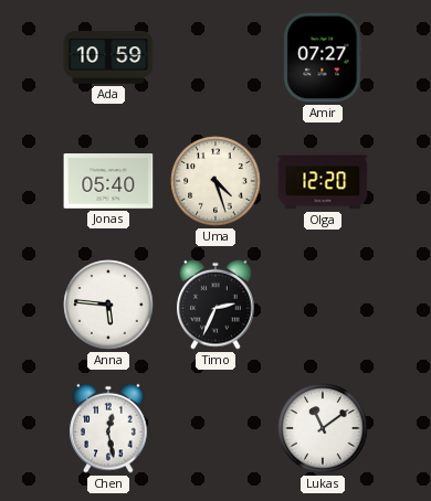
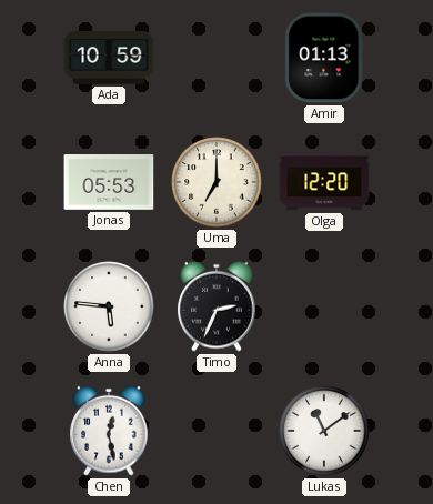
Amir: 07:27 -> 01:13
Jonas: 05:40 -> 05:53
Uma: 4:27 -> 7:00
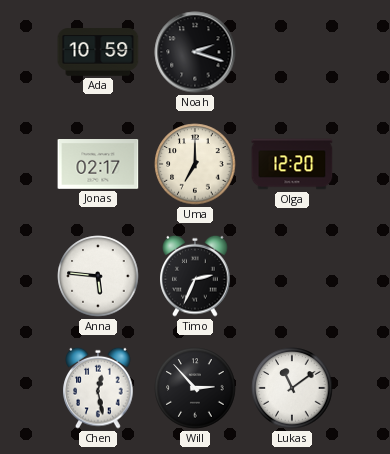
Noah: none -> 2:18
Amir: 01:13 -> none
Jonas: 05:53 -> 02:17
Will: none -> 2:53
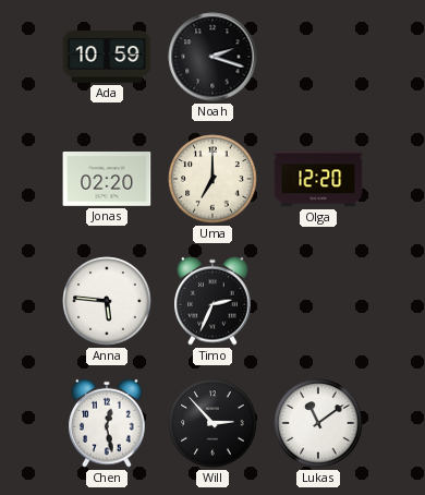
Jonas: 02:17 -> 02:20
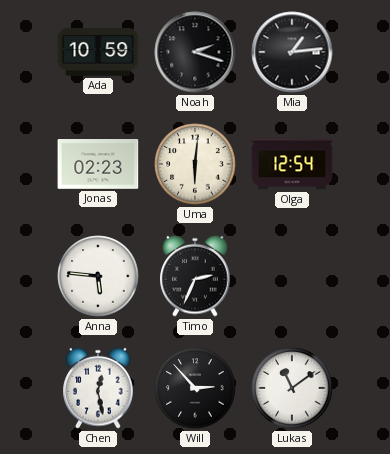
Mia: none -> 1:14
Jonas: 02:20 -> 02:23
Uma: 7:00 -> 6:01
Olga: 12:20 -> 12:54
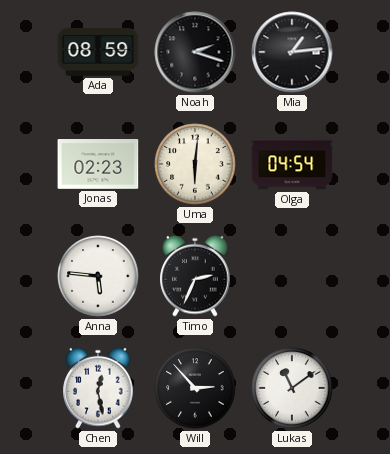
Ada: 10:59 -> 08:59
Olga: 12:54 -> 04:54
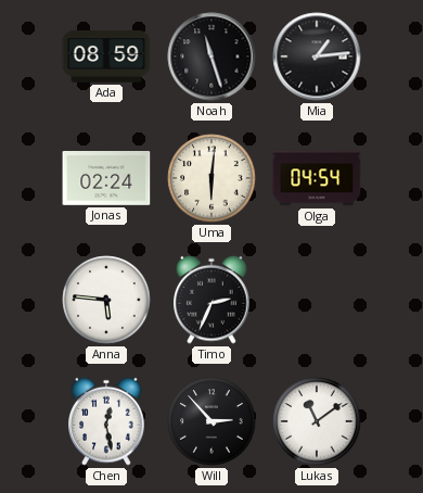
Noah: 2:18 -> 11:27
Jonas: 02:23 -> 02:24
